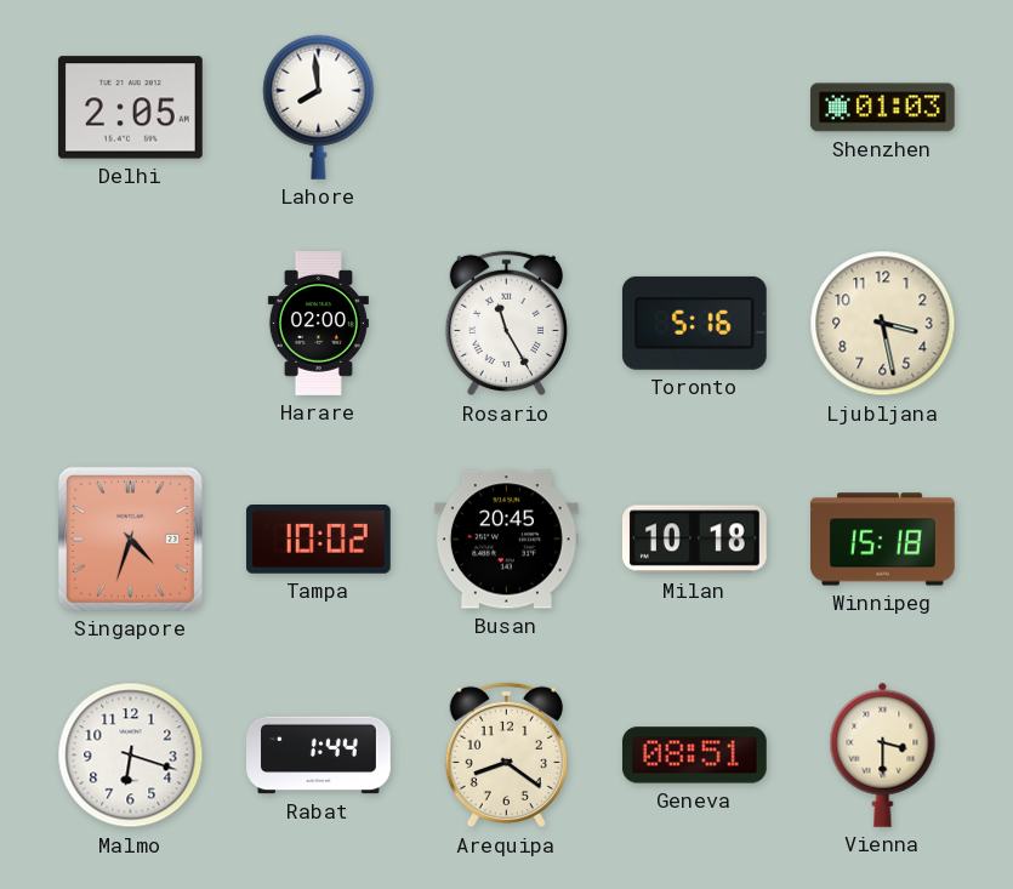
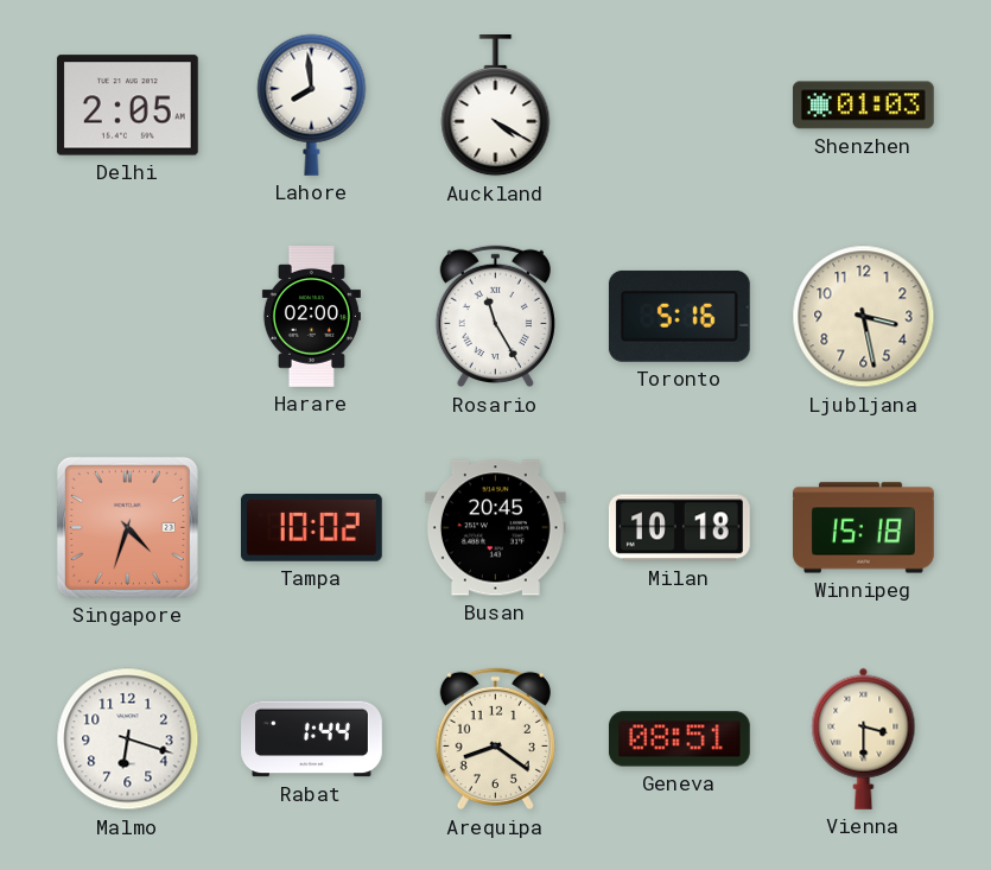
Auckland: none -> 4:20
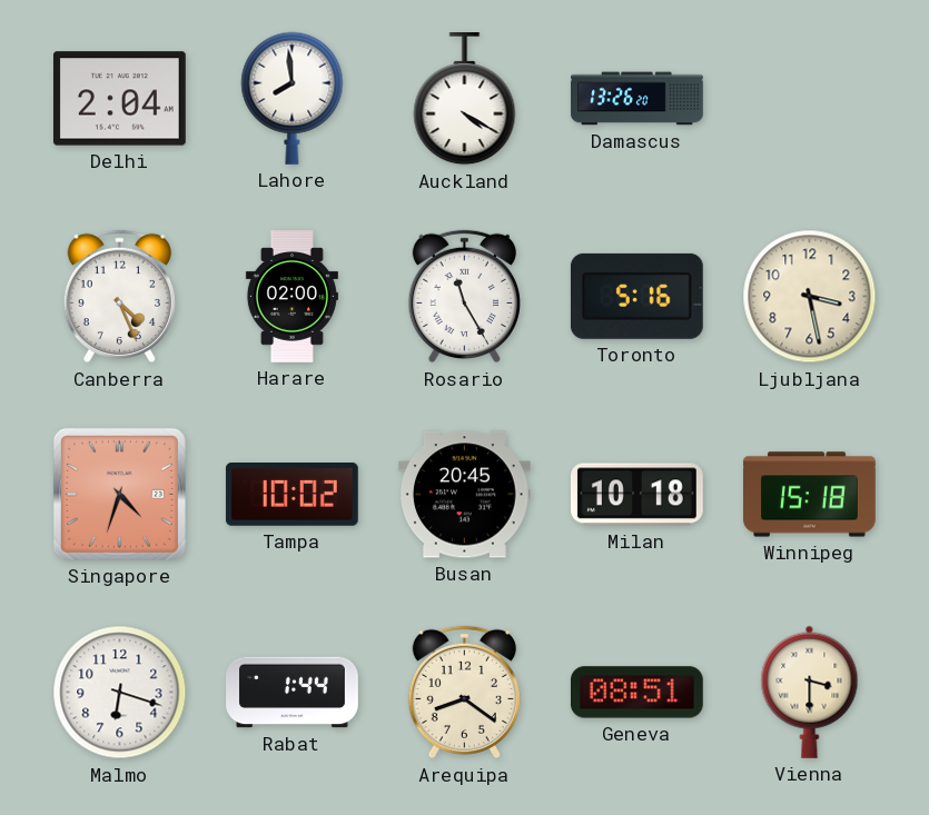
Delhi: 2:05 -> 2:04
Damascus: none -> 13:26
Shenzhen: 01:03 -> none
Canberra: none -> 4:26
